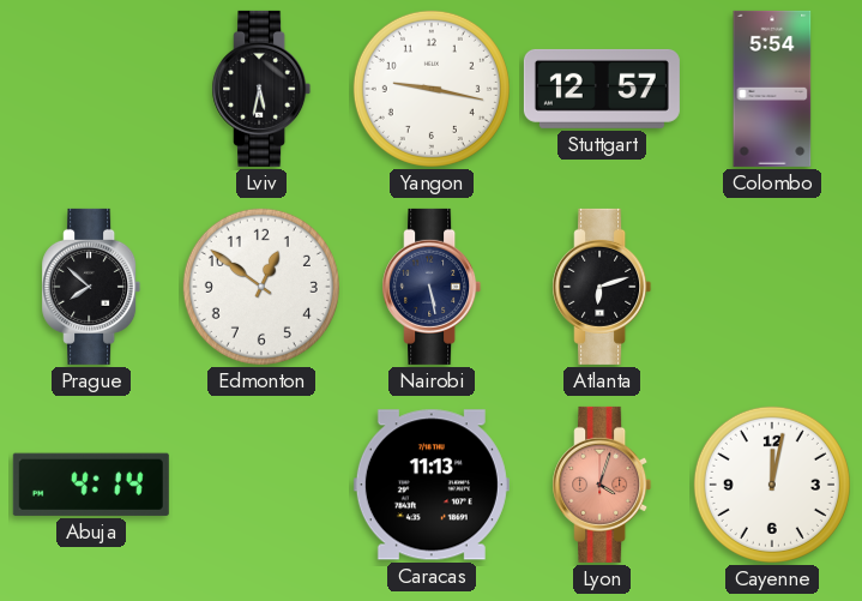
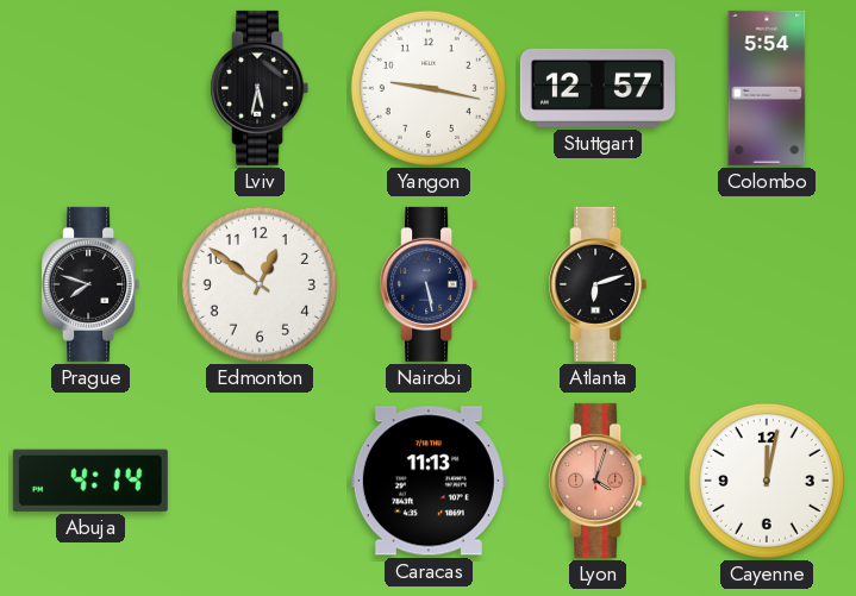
Prague: 7:52 -> 7:48
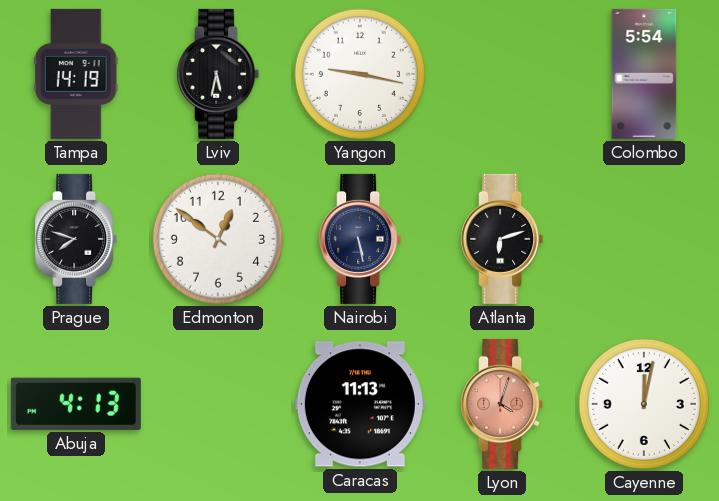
Tampa: none -> 14:19
Stuttgart: 12:57 -> none
Abuja: 4:14 -> 4:13
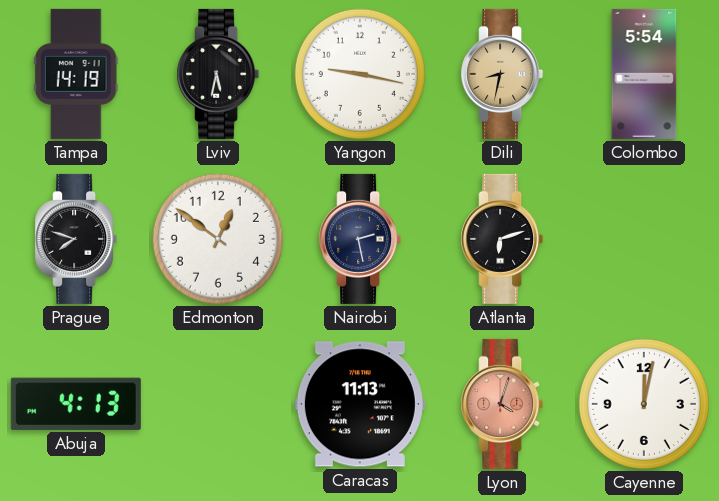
Dili: none -> 8:32
Nairobi: 5:28 -> 2:28
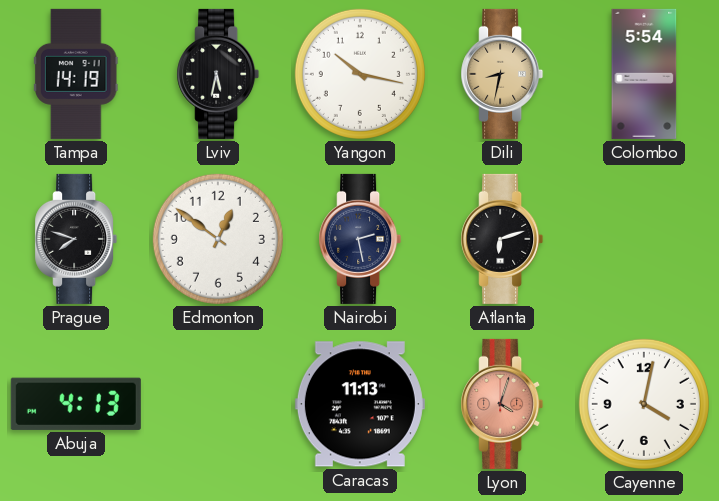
Yangon: 9:17 -> 10:17
Cayenne: 12:02 -> 4:02
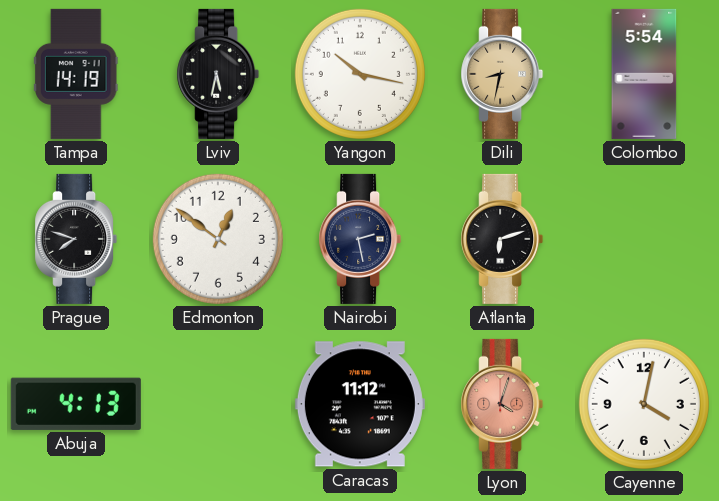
Caracas: 11:13 -> 11:12
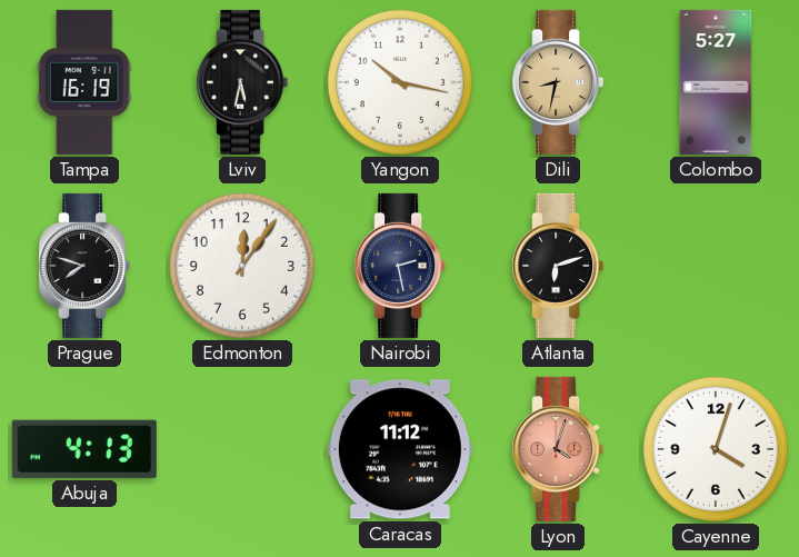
Tampa: 14:19 -> 16:19
Colombo: 5:54 -> 5:27
Edmonton: 12:51 -> 12:06
Cayenne: 4:02 -> 4:03
